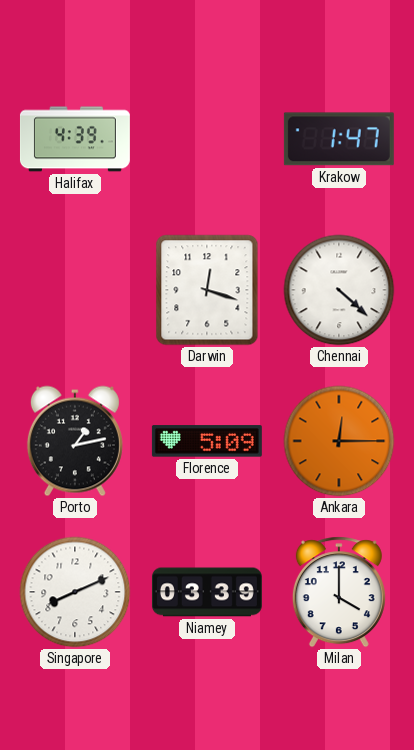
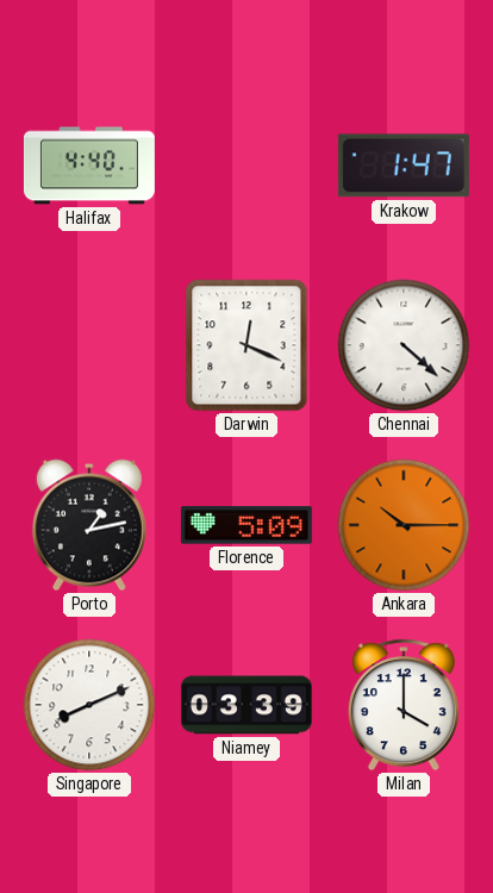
Halifax: 4:39 -> 4:40
Darwin: 12:18 -> 12:19
Ankara: 12:15 -> 10:15
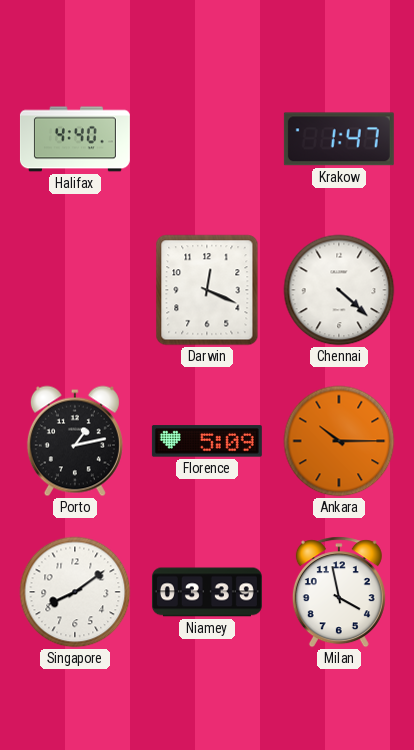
Singapore: 8:11 -> 8:09
Milan: 4:00 -> 3:58
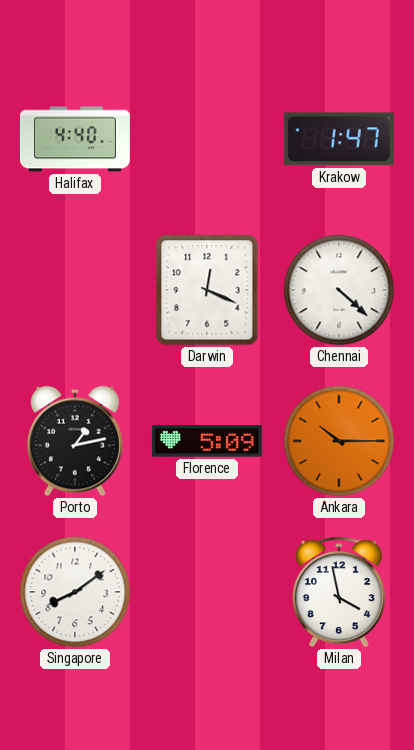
Niamey: 03:39 -> none
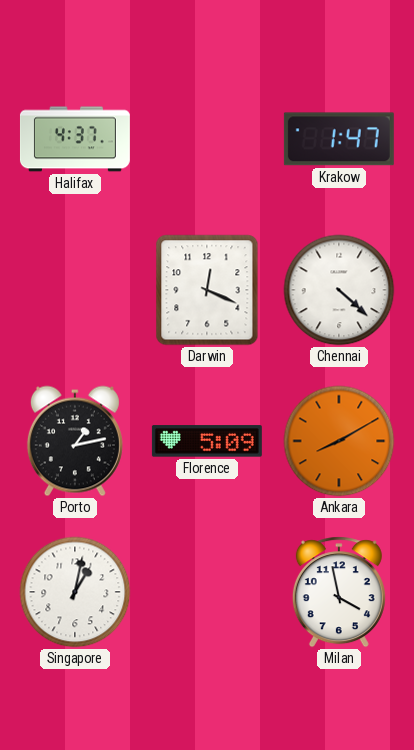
Halifax: 4:40 -> 4:37
Ankara: 10:15 -> 8:10
Singapore: 8:09 -> 1:02
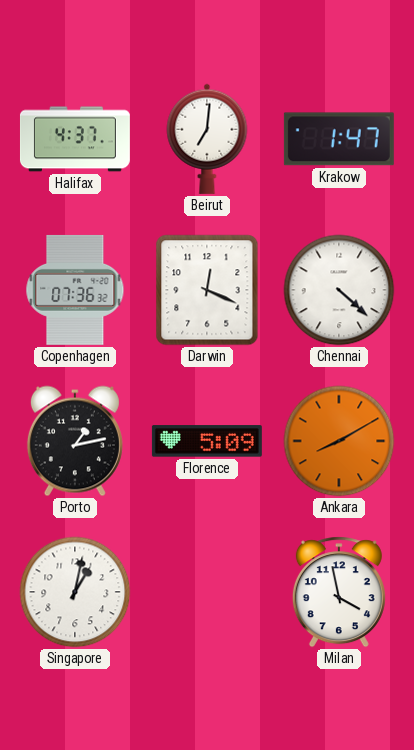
Beirut: none -> 7:01
Copenhagen: none -> 07:36
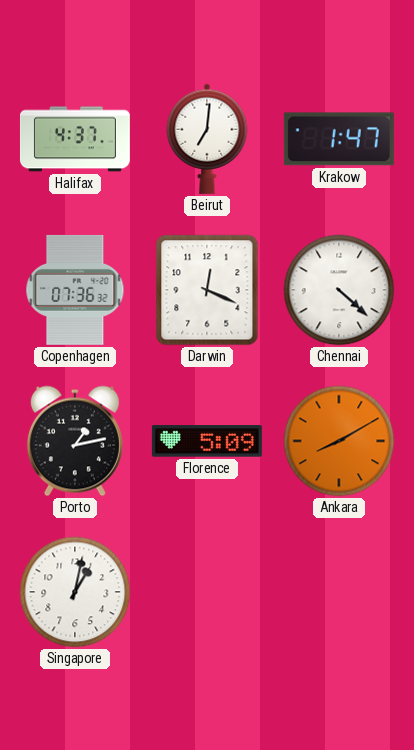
Milan: 3:58 -> none
